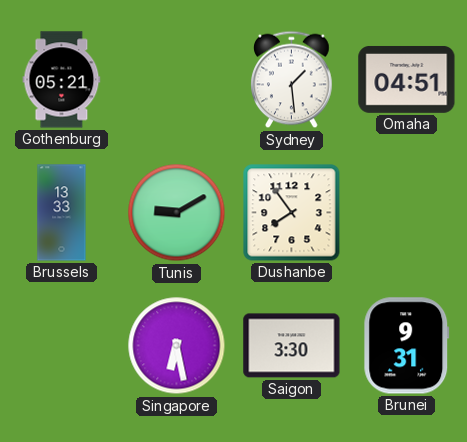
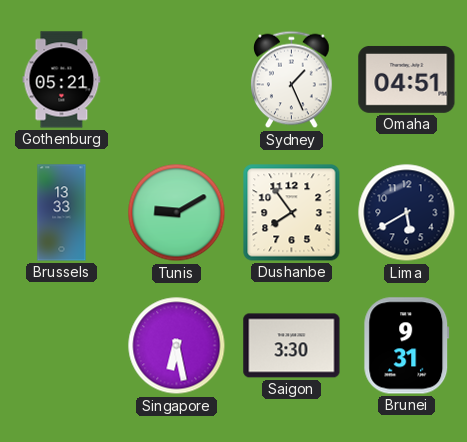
Sydney: 1:29 -> 1:26
Lima: none -> 5:40
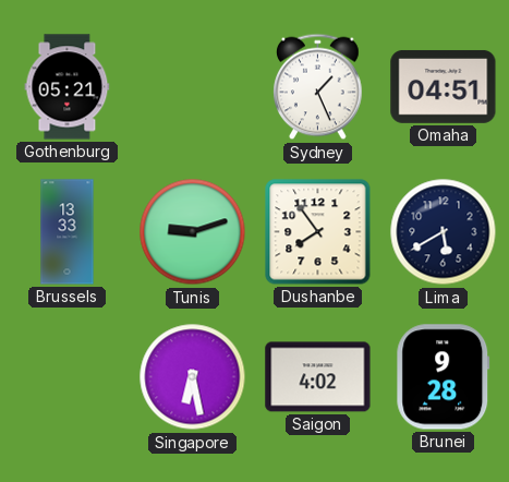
Tunis: 9:10 -> 9:12
Saigon: 3:30 -> 4:02
Brunei: 9:31 -> 9:28
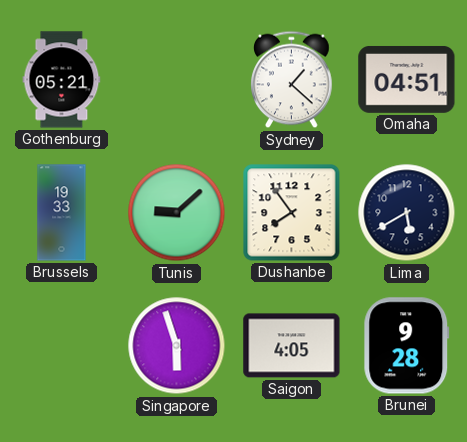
Sydney: 1:26 -> 1:22
Brussels: 13:33 -> 19:33
Tunis: 9:12 -> 9:08
Singapore: 6:28 -> 5:57
Saigon: 4:02 -> 4:05
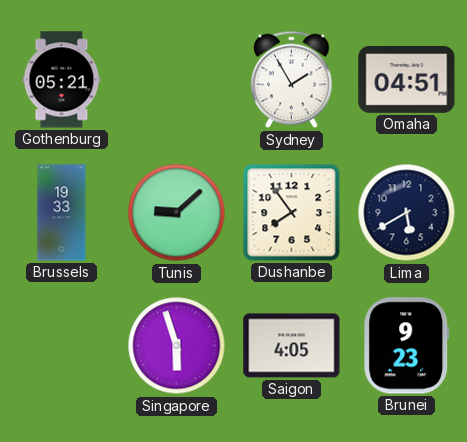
Sydney: 1:22 -> 1:55
Brunei: 9:28 -> 9:23
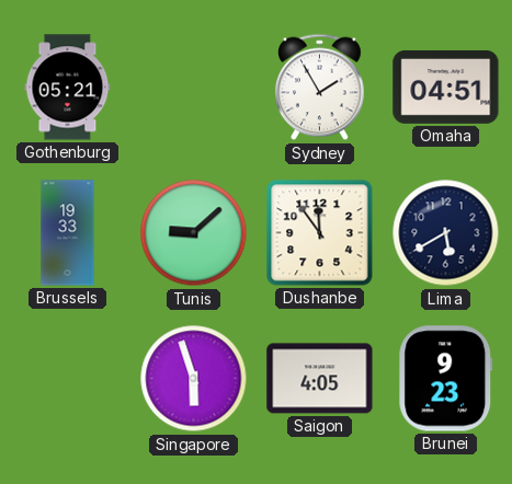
Dushanbe: 7:54 -> 11:54
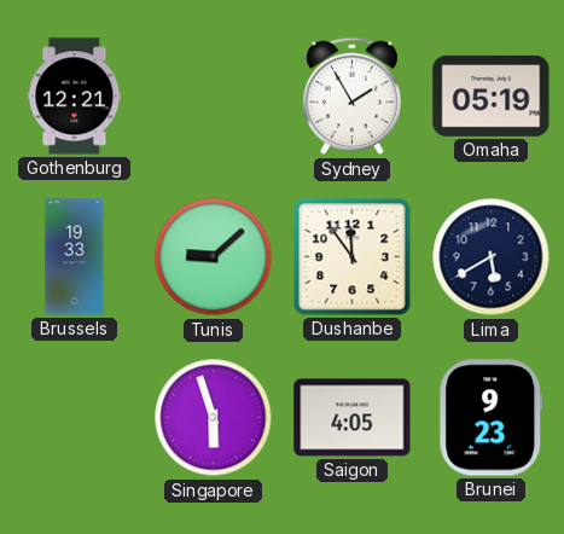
Gothenburg: 05:21 -> 12:21
Omaha: 04:51 -> 05:19
